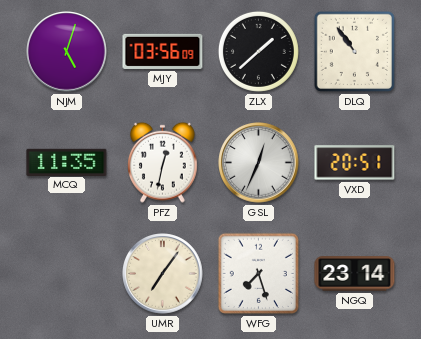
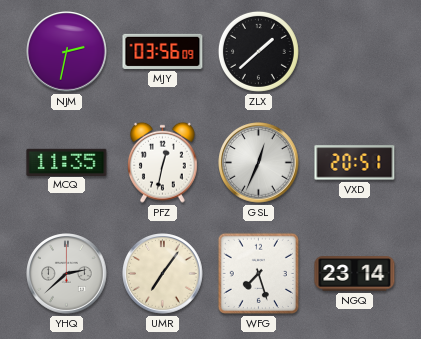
NJM: 5:03 -> 2:32
DLQ: 10:54 -> none
YHQ: none -> 2:38
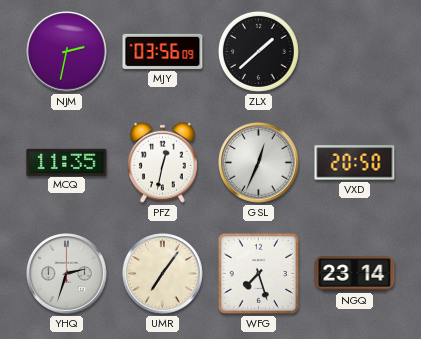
VXD: 20:51 -> 20:50
YHQ: 2:38 -> 2:33
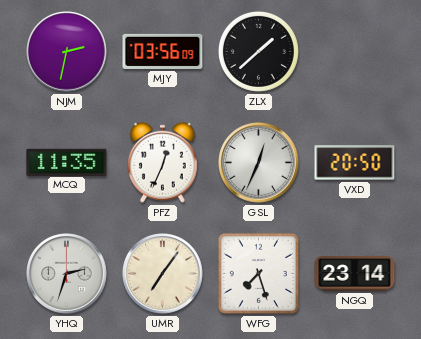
PFZ: 12:32 -> 12:34
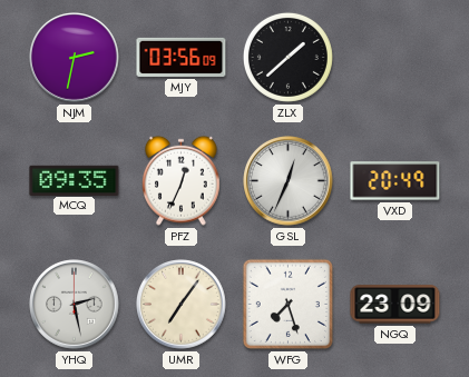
MCQ: 11:35 -> 09:35
VXD: 20:50 -> 20:49
YHQ: 2:33 -> 2:28
NGQ: 23:14 -> 23:09
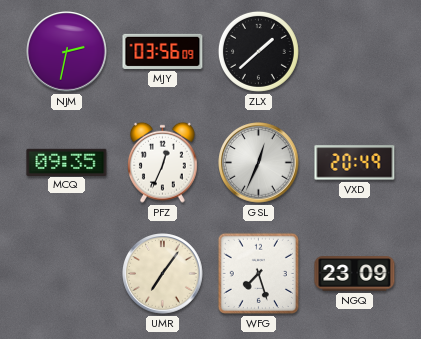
YHQ: 2:28 -> none
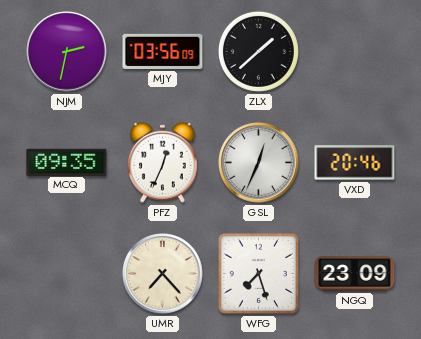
VXD: 20:49 -> 20:46
UMR: 7:06 -> 7:23
